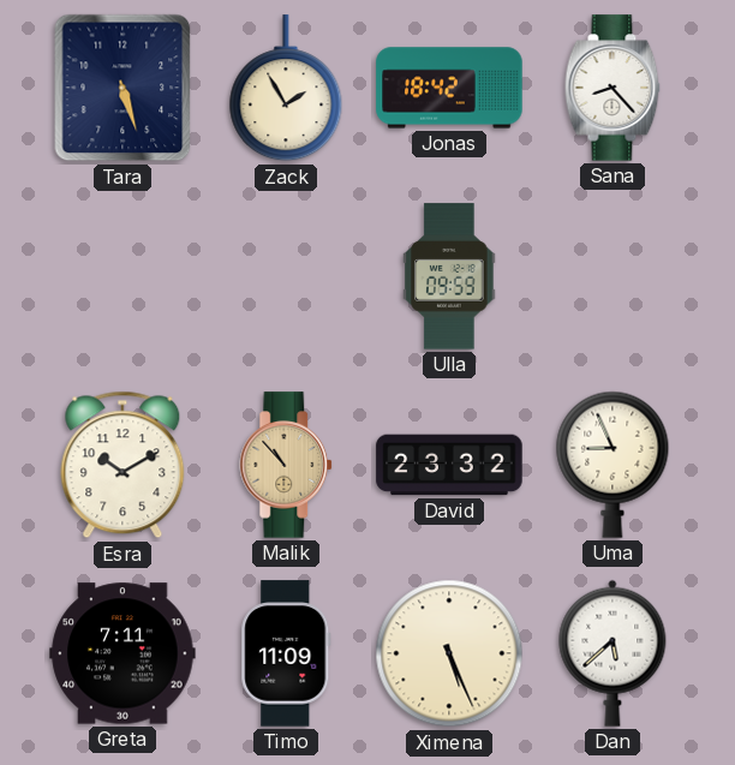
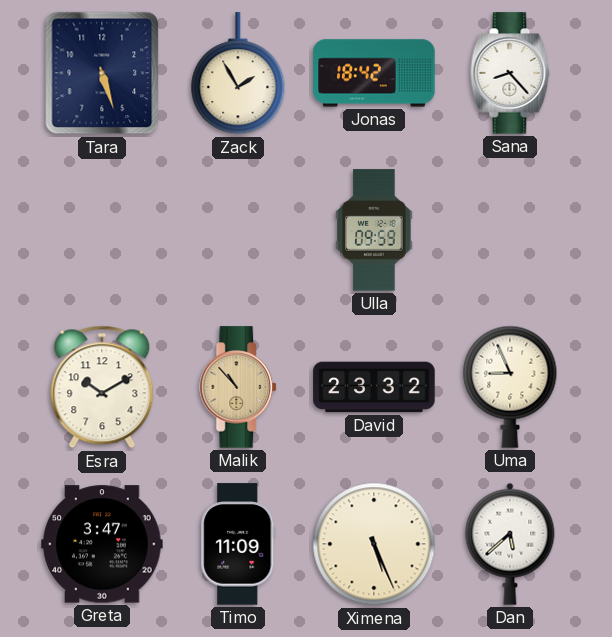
Greta: 7:11 -> 3:47
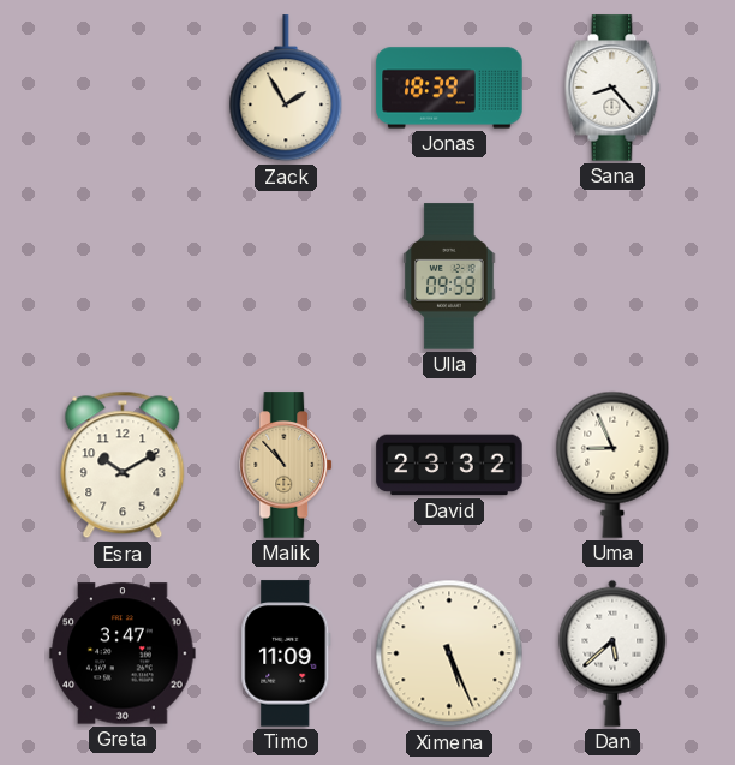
Tara: 5:27 -> none
Jonas: 18:42 -> 18:39
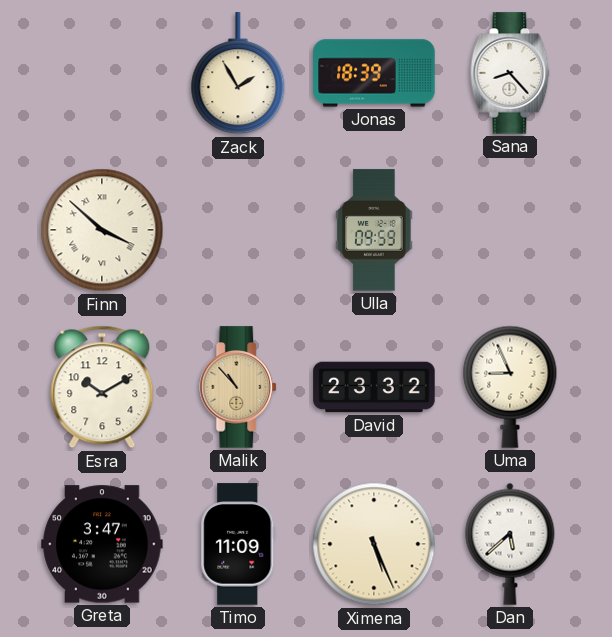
Finn: none -> 3:52
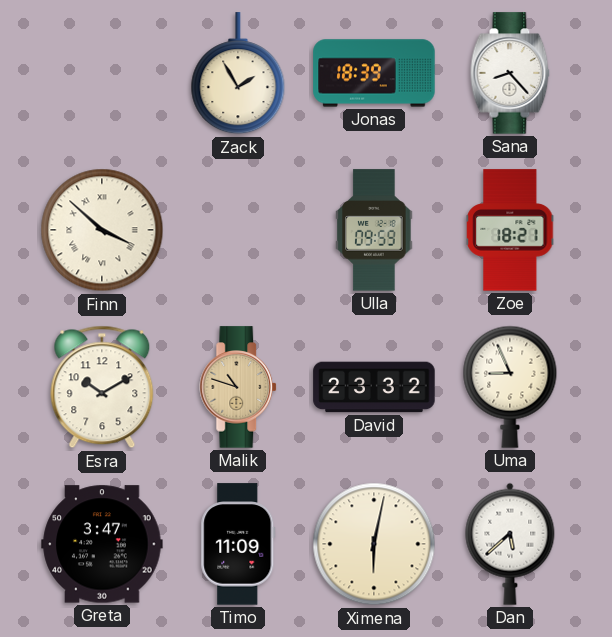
Zoe: none -> 18:21
Malik: 10:53 -> 10:48
Ximena: 5:26 -> 6:02
